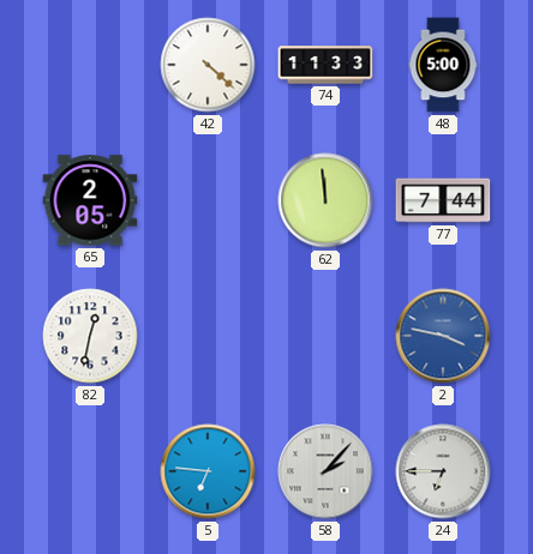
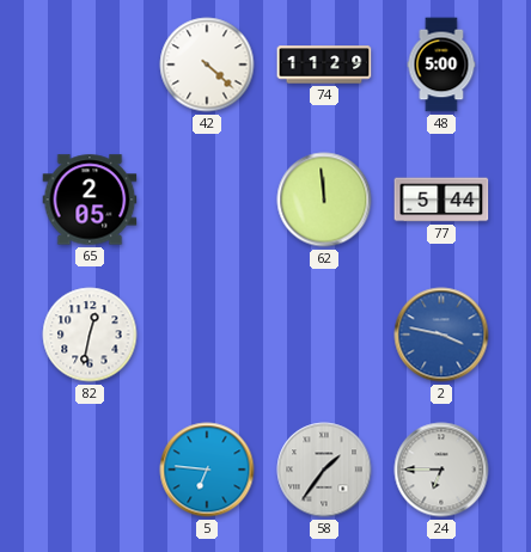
74: 11:33 -> 11:29
77: 7:44 -> 5:44
58: 2:07 -> 1:36
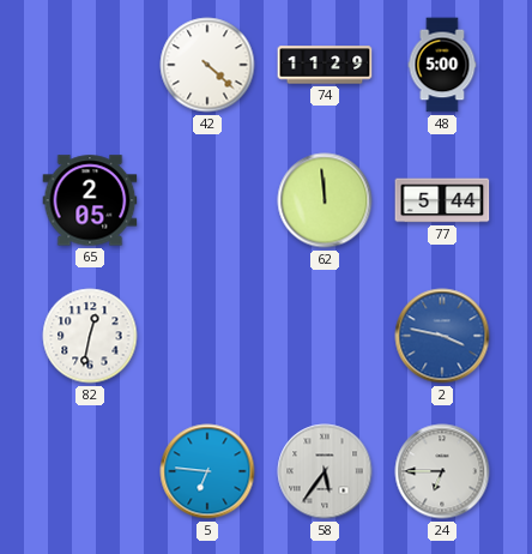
58: 1:36 -> 5:36
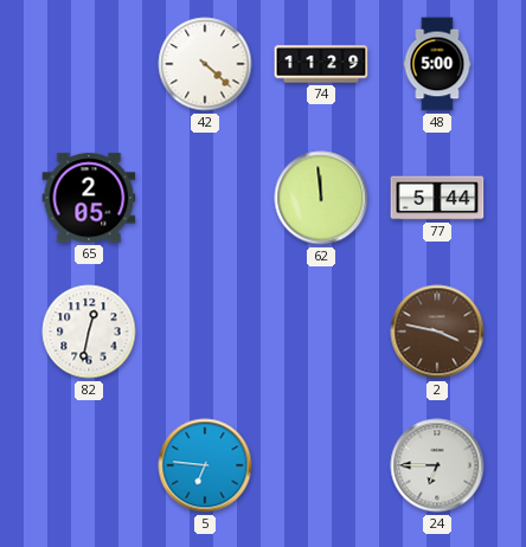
2 dial: blue -> brown
58: 5:36 -> none
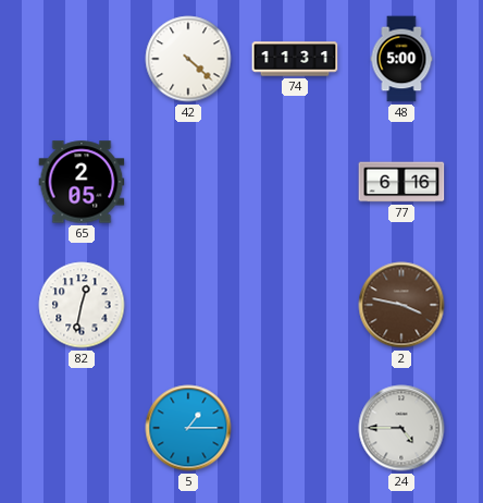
74: 11:29 -> 11:31
62: 11:59 -> none
77: 5:44 -> 6:16
5: 6:46 -> 1:15
24: 6:45 -> 4:45
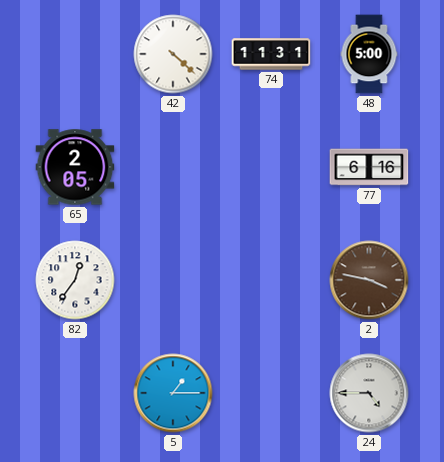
82: 12:32 -> 12:36
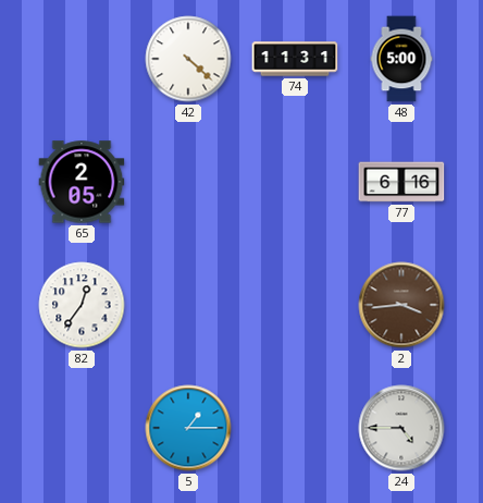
2: 3:47 -> 3:44
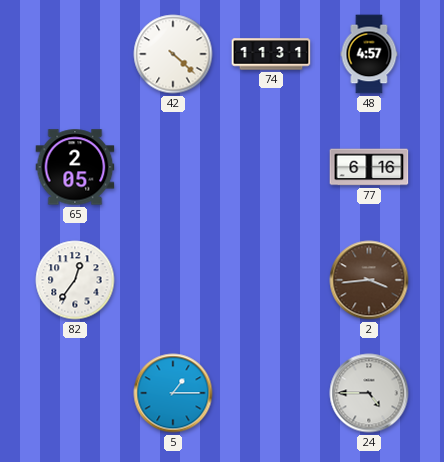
48: 5:00 -> 4:57
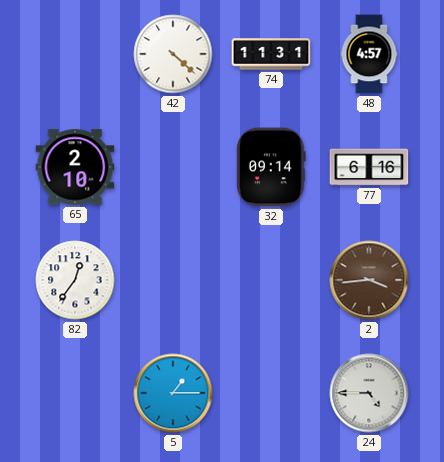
65: 2:05 -> 2:10
32: none -> 09:14
